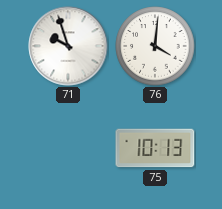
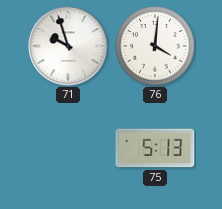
75: 10:13 -> 5:13
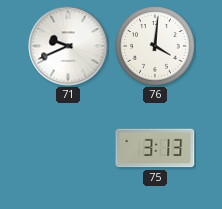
71: 9:57 -> 9:41
75: 5:13 -> 3:13
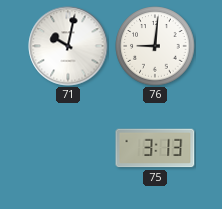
71: 9:41 -> 10:02
76: 4:01 -> 9:01
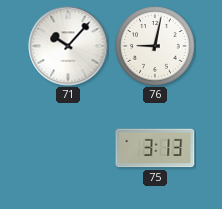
71: 10:02 -> 10:07
76: 9:01 -> 9:02
